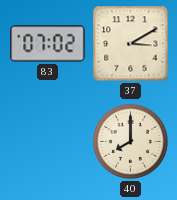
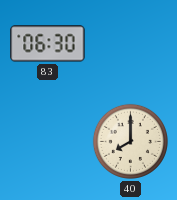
83: 07:02 -> 06:30
37: 3:10 -> none
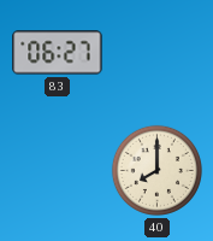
83: 06:30 -> 06:27
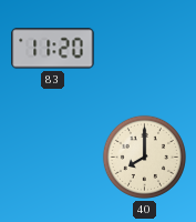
83: 06:27 -> 11:20
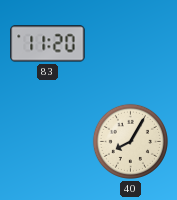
40: 8:00 -> 8:05
